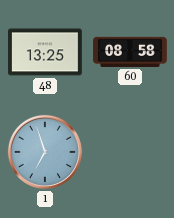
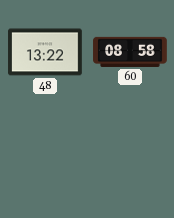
48: 13:25 -> 13:22
1: 6:57 -> none
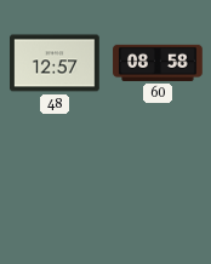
48: 13:22 -> 12:57
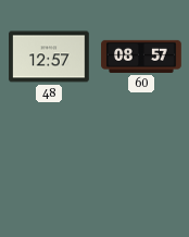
60: 08:58 -> 08:57
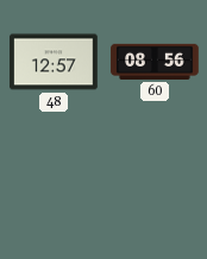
60: 08:57 -> 08:56
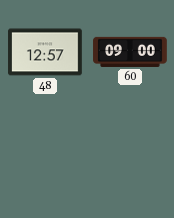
60: 08:56 -> 09:00
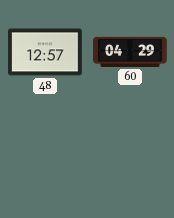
60: 09:00 -> 04:29
